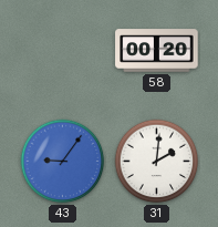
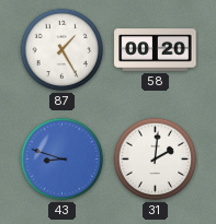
87: none -> 1:25
43: 9:06 -> 8:48
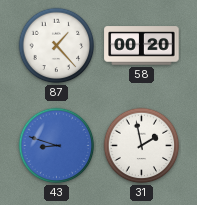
87: 1:25 -> 1:23
31: 2:01 -> 1:58
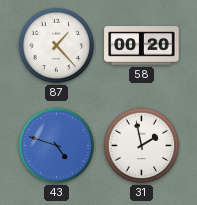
43: 8:48 -> 4:48
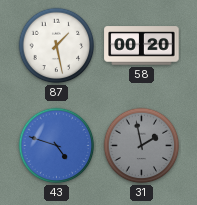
87: 1:23 -> 1:28
31 dial: white -> grey
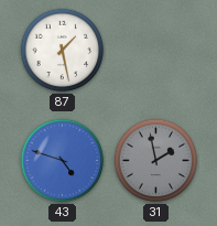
58: 00:20 -> none
